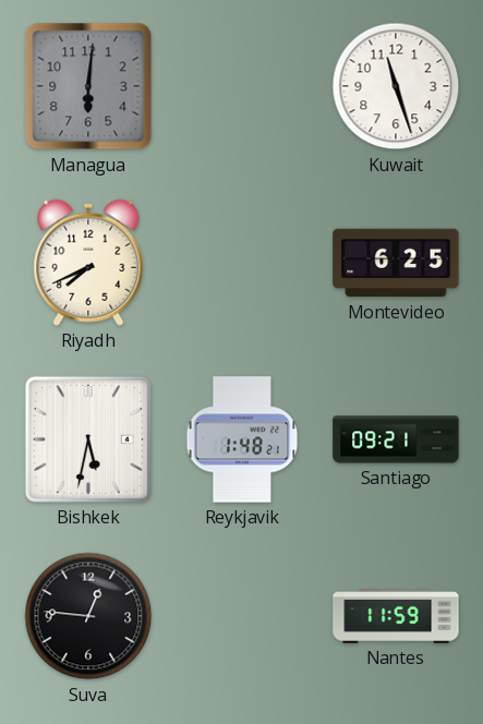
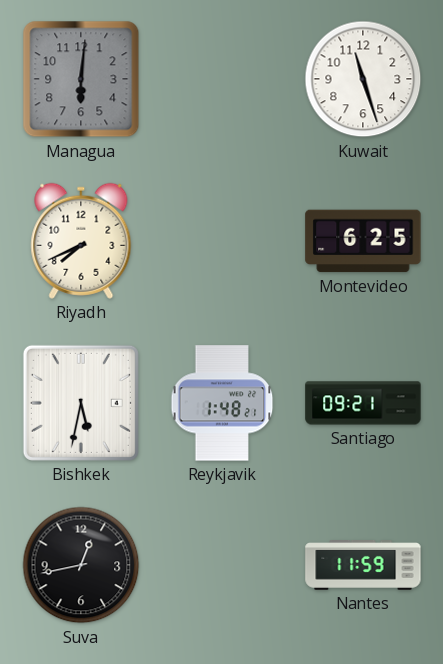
Suva: 12:46 -> 12:43
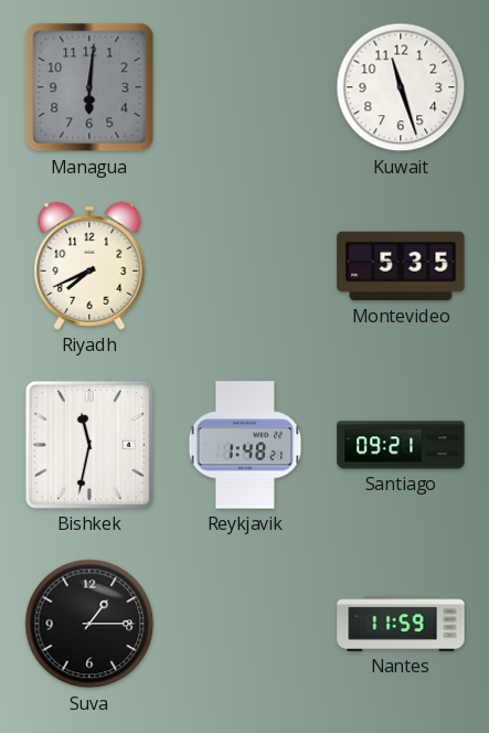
Montevideo: 6:25 -> 5:35
Bishkek: 5:32 -> 11:32
Suva: 12:43 -> 1:15
